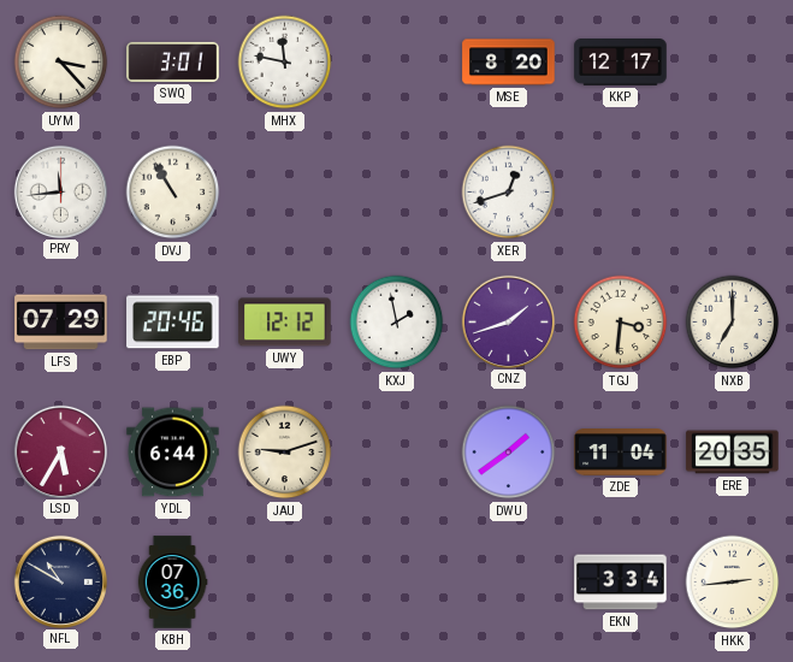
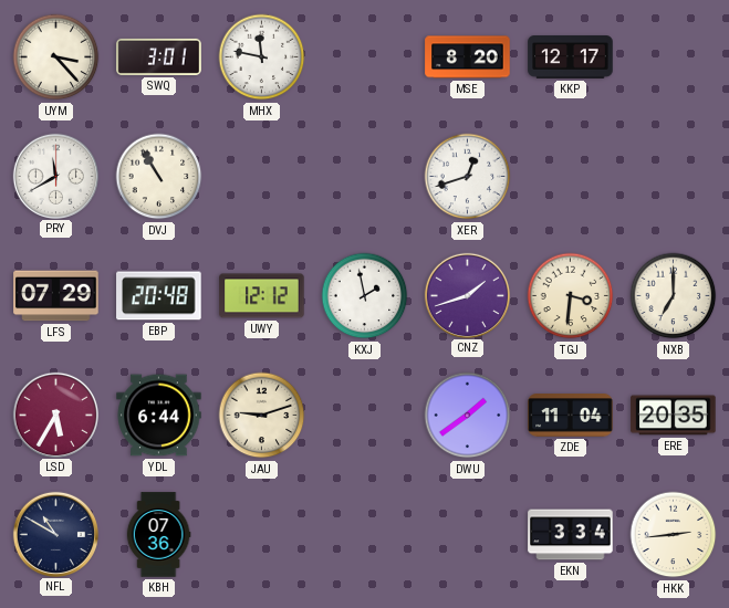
PRY: 11:44 -> 11:40
EBP: 20:46 -> 20:48
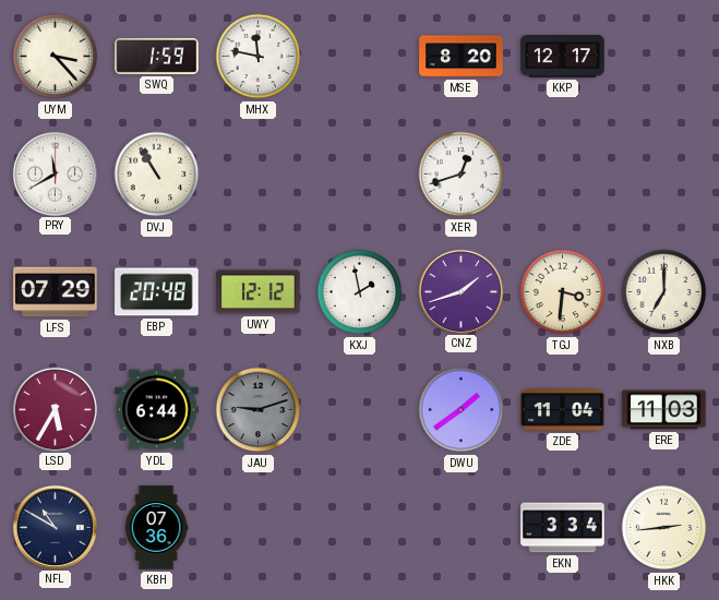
SWQ: 3:01 -> 1:59
JAU dial: cream -> grey
ERE: 20:35 -> 11:03
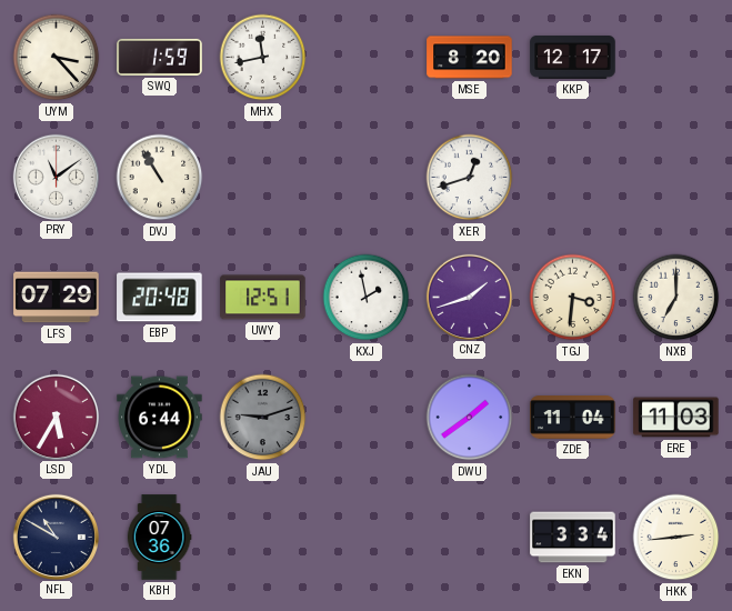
MHX: 11:47 -> 11:43
PRY: 11:40 -> 11:09
UWY: 12:12 -> 12:51
